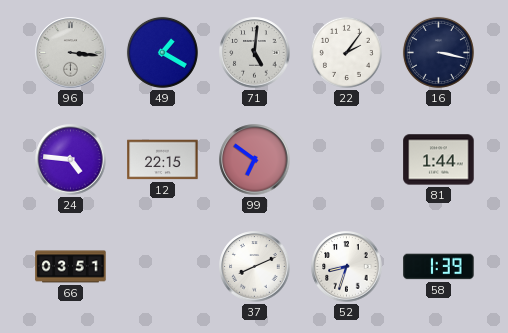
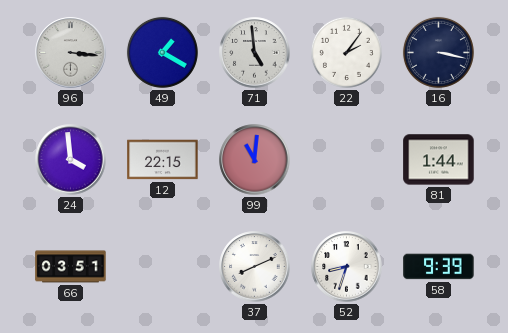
71: 5:01 -> 4:59
24: 4:46 -> 3:59
99: 6:51 -> 11:01
58: 1:39 -> 9:39
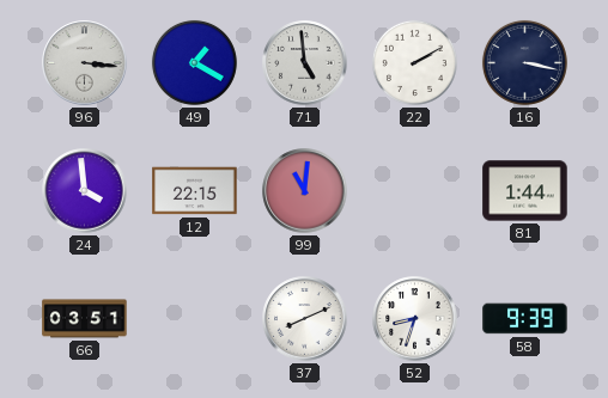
22: 2:06 -> 2:10
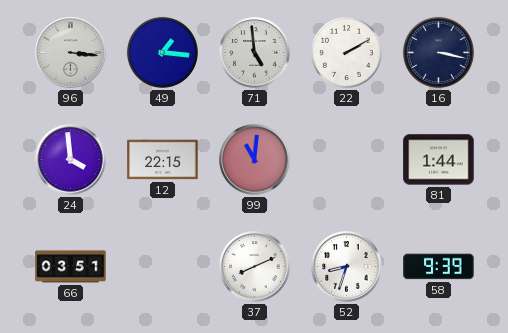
49: 1:20 -> 1:16
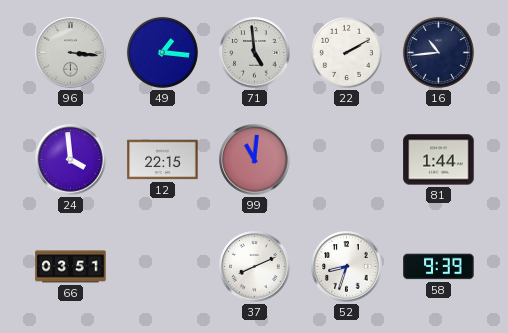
16: 3:17 -> 10:44
